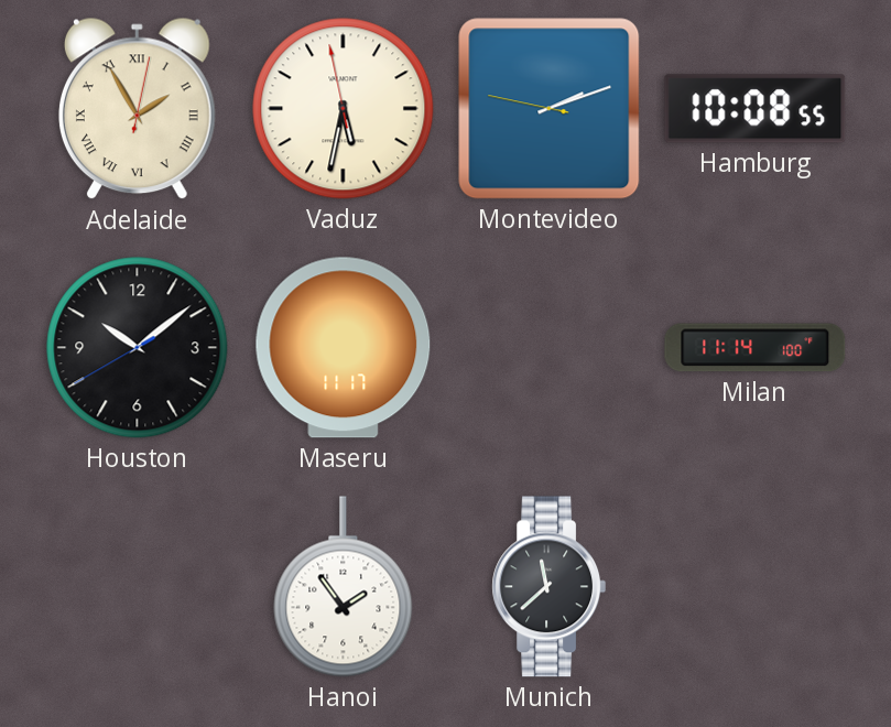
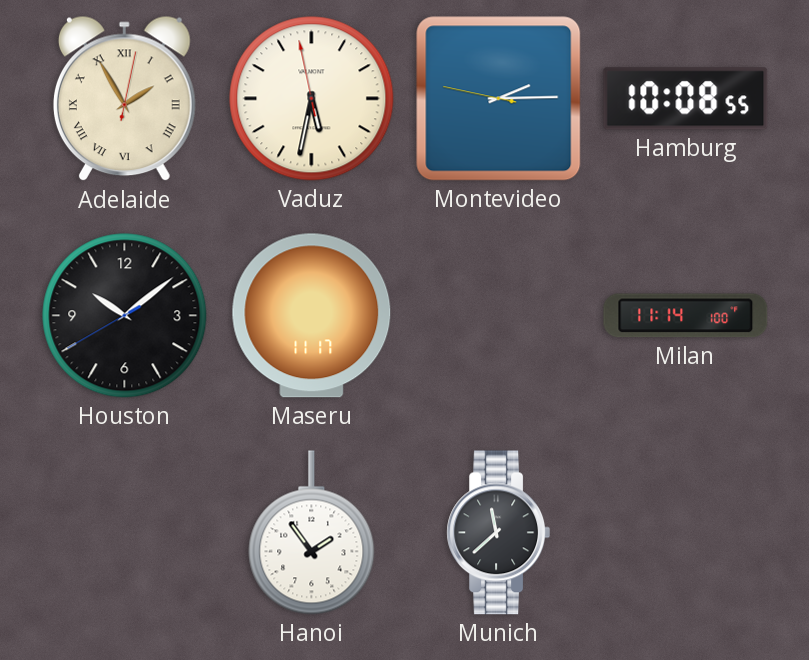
Montevideo: 2:11 -> 2:14
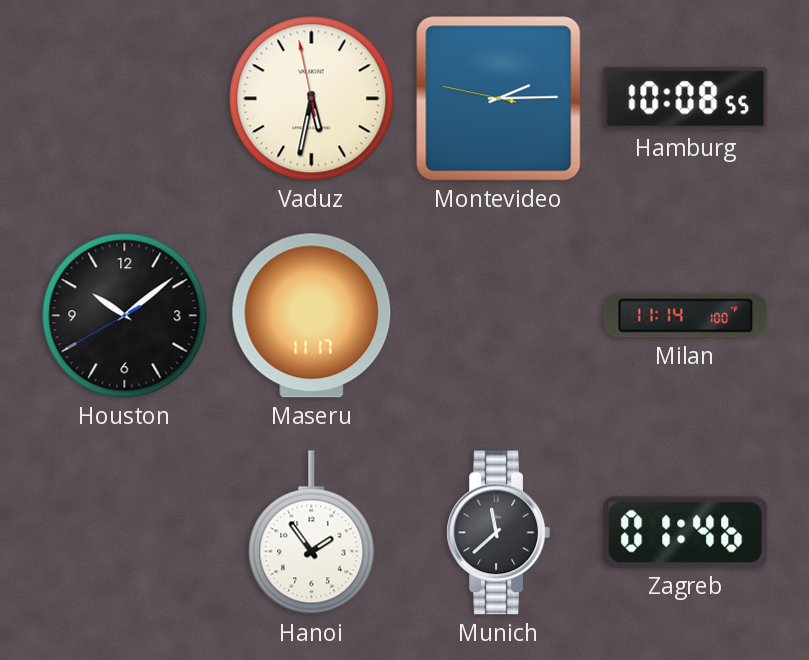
Adelaide: 1:55 -> none
Zagreb: none -> 01:46
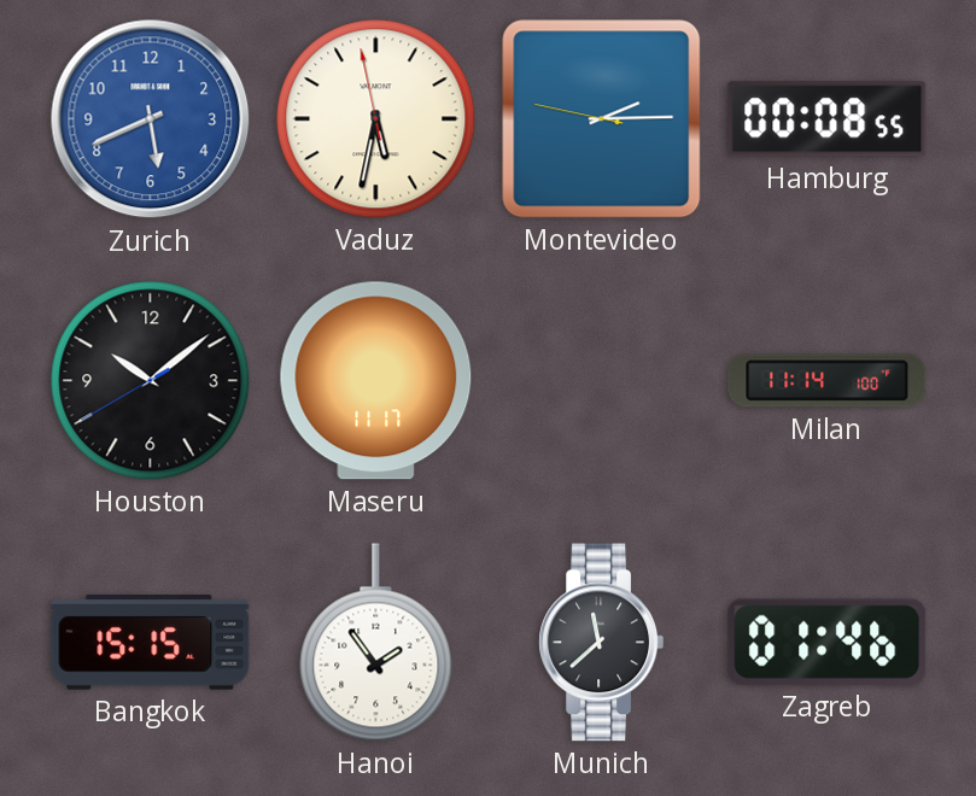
Zurich: none -> 5:41
Hamburg: 10:08 -> 00:08
Bangkok: none -> 15:15
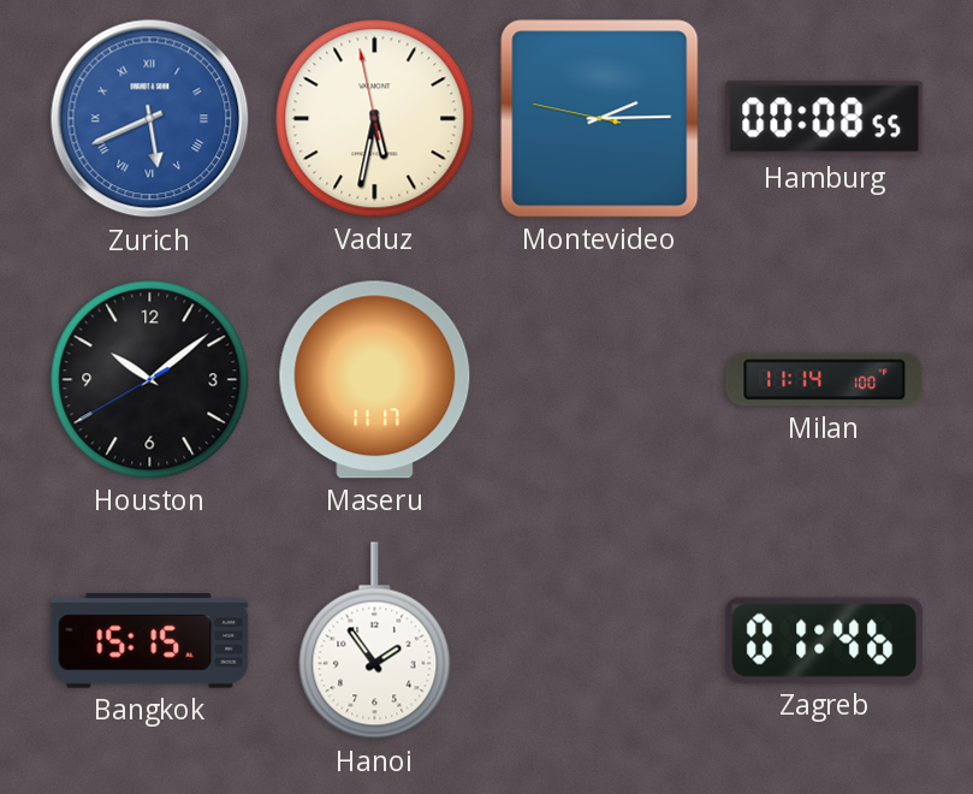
Zurich numerals: Arabic -> Roman
Munich: 11:38 -> none
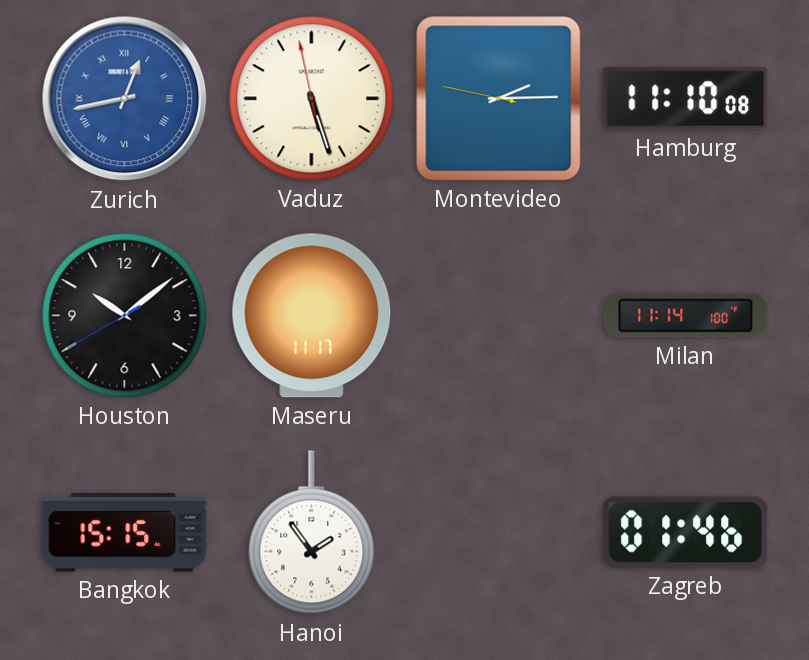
Zurich: 5:41 -> 12:43
Vaduz: 5:31 -> 5:26
Hamburg: 00:08 -> 11:10
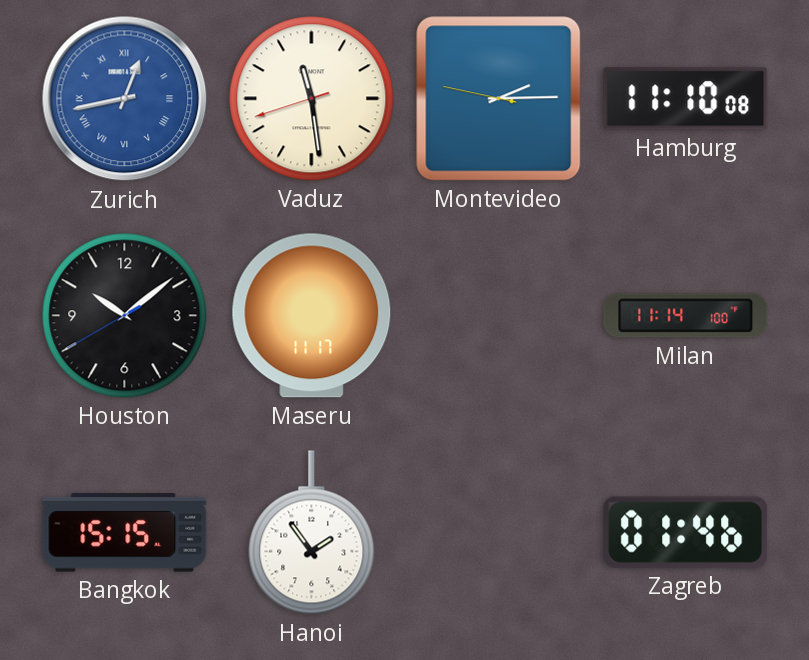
Vaduz: 5:26 -> 11:28
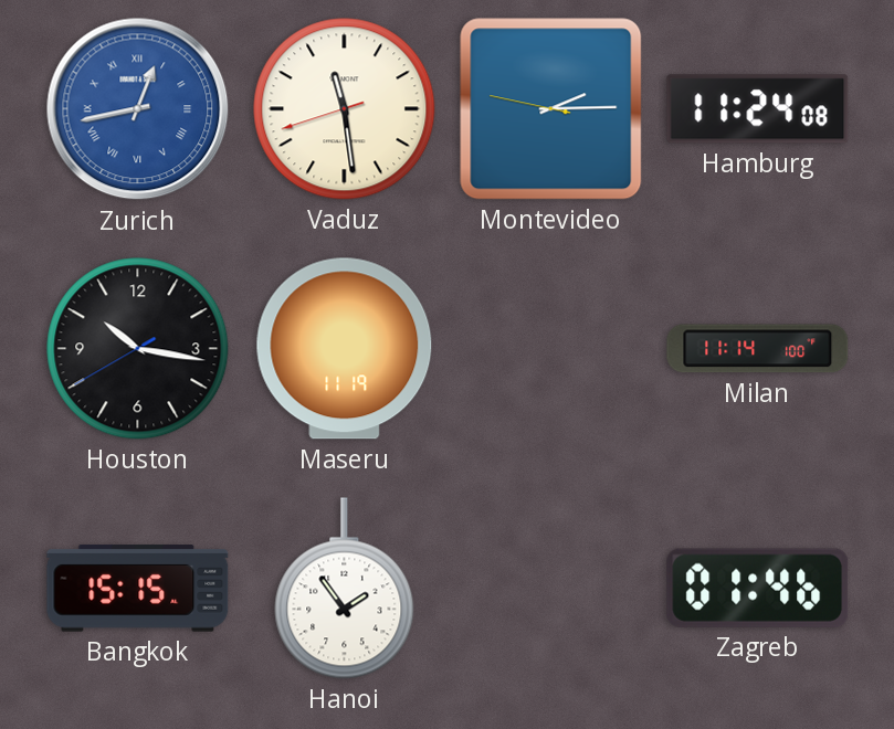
Hamburg: 11:10 -> 11:24
Houston: 10:08 -> 10:16
Maseru: 11:17 -> 11:19
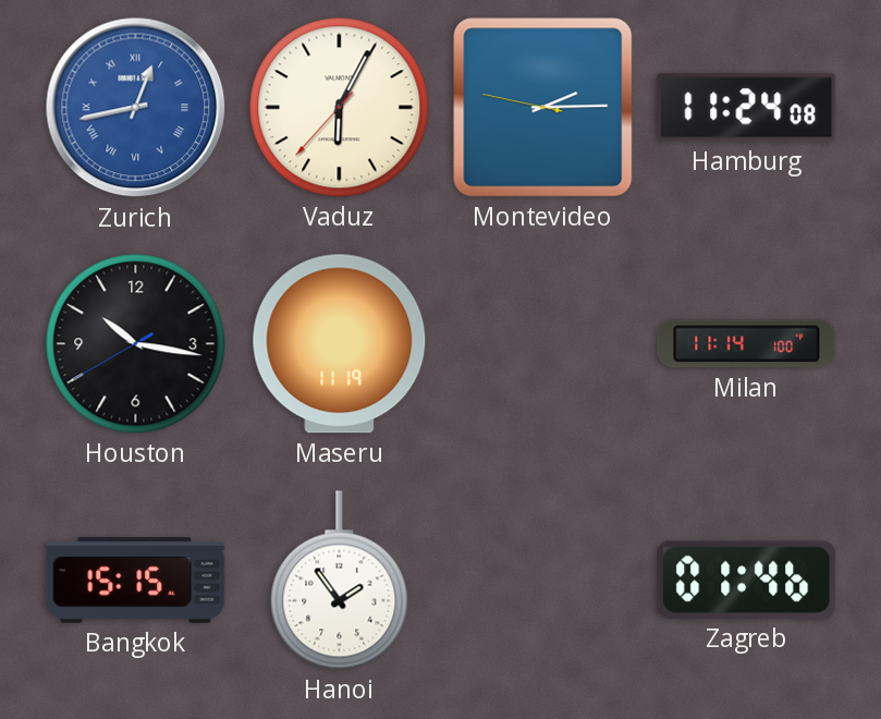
Vaduz: 11:28 -> 6:04
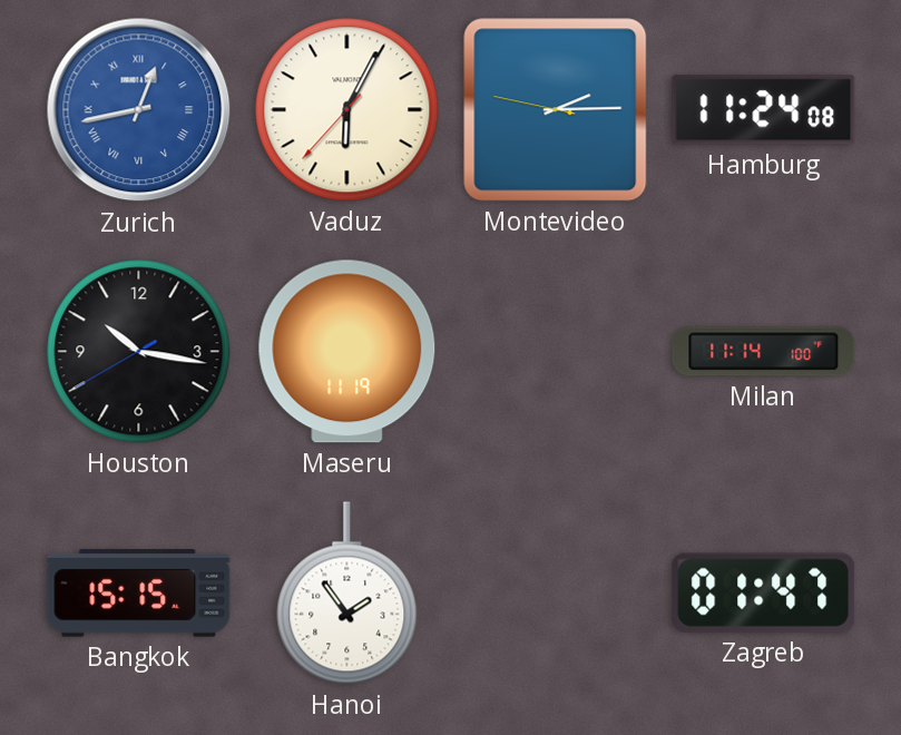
Zagreb: 01:46 -> 01:47
